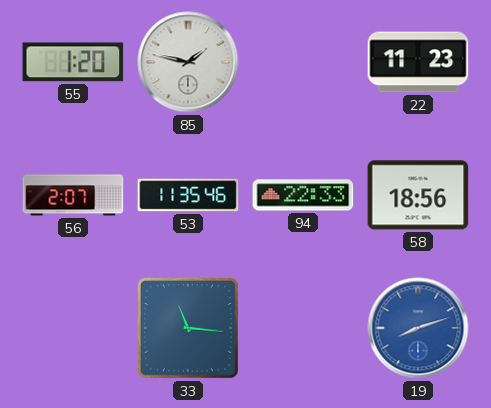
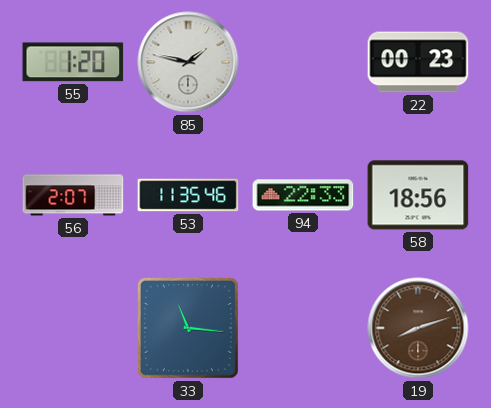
22: 11:23 -> 00:23
19 dial: blue -> brown
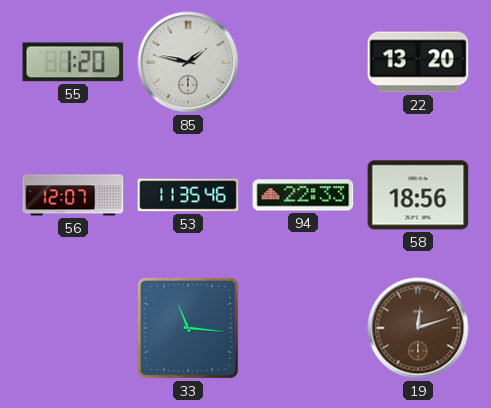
22: 00:23 -> 13:20
56: 2:07 -> 12:07
19: 8:12 -> 12:12
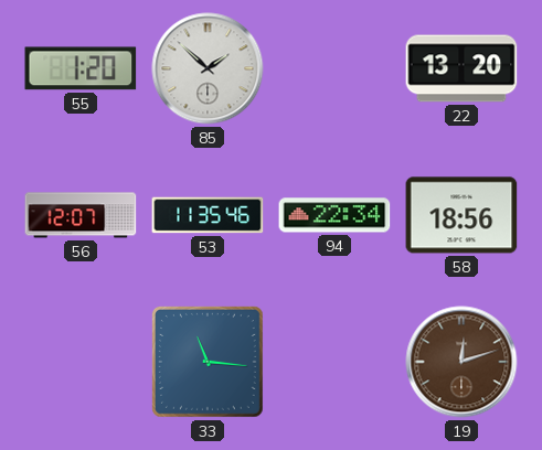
85: 1:47 -> 1:52
94: 22:33 -> 22:34
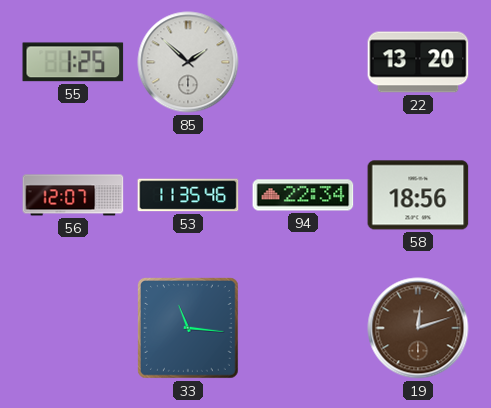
55: 1:20 -> 1:25
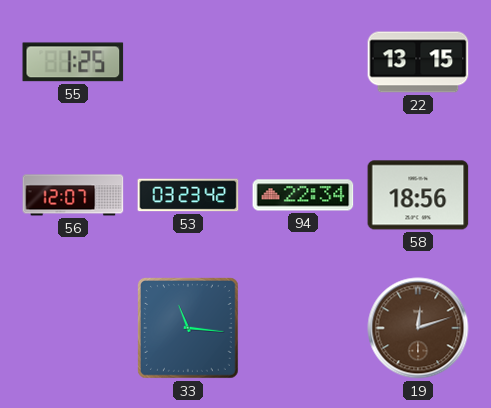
85: 1:52 -> none
22: 13:20 -> 13:15
53: 11:35 -> 03:23
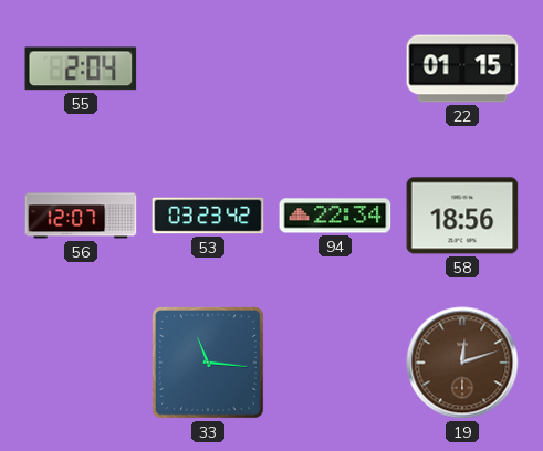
55: 1:25 -> 2:04
22: 13:15 -> 01:15
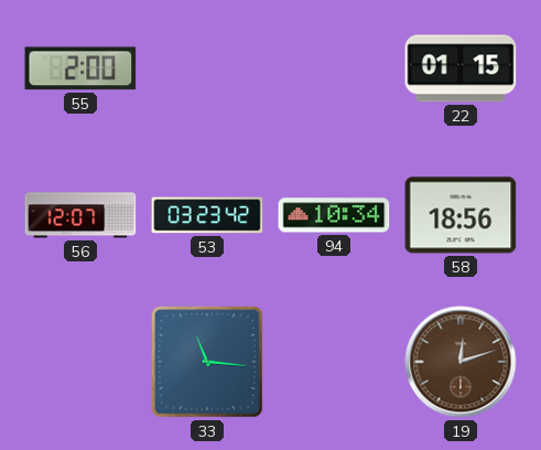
55: 2:04 -> 2:00
94: 22:34 -> 10:34
